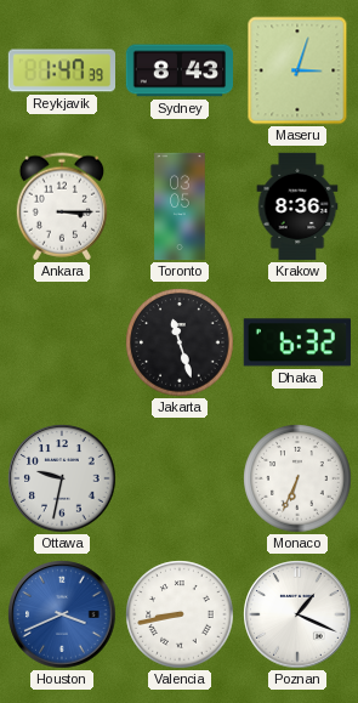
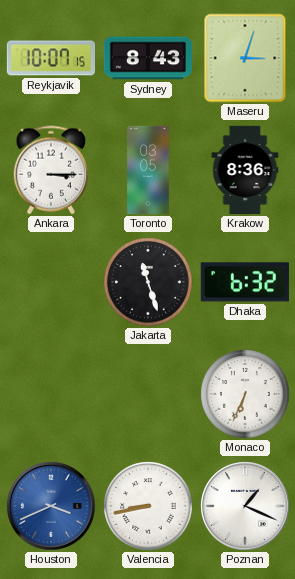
Reykjavik: 1:47 -> 10:07
Ottawa: 9:32 -> none
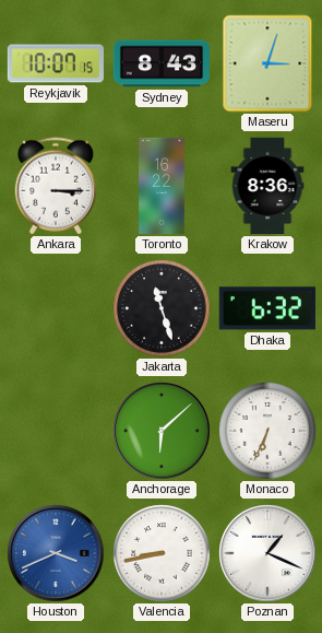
Toronto: 03:05 -> 16:22
Anchorage: none -> 6:08
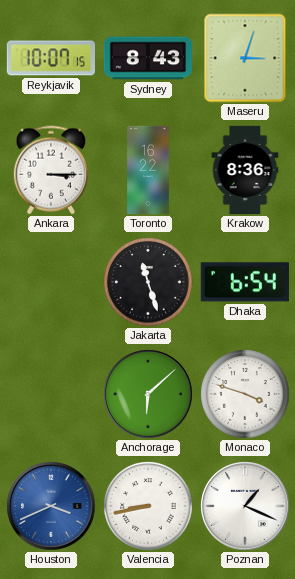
Dhaka: 6:32 -> 6:54
Monaco: 6:34 -> 3:48
